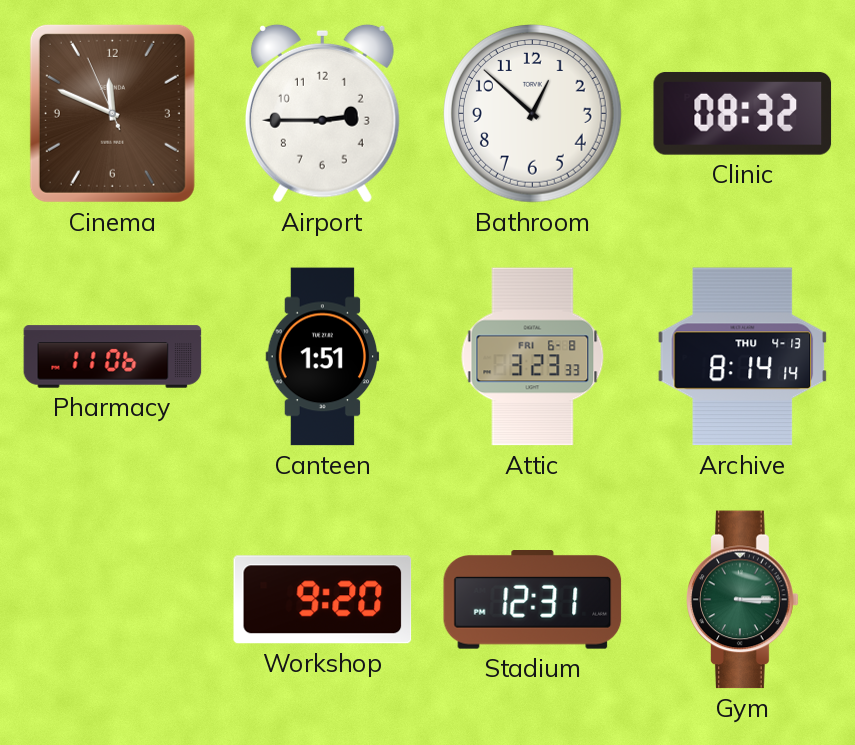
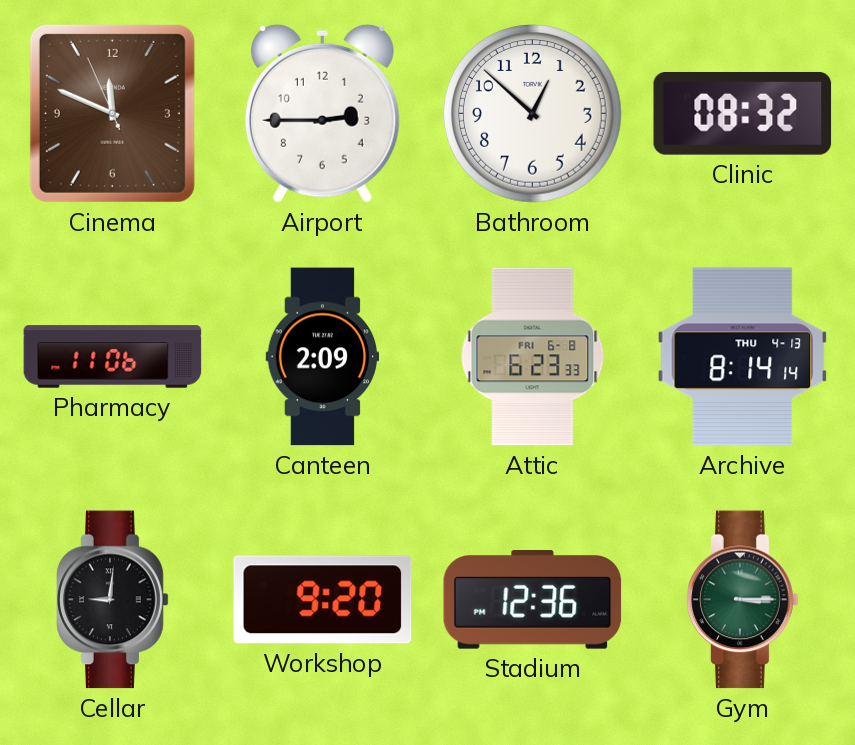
Canteen: 1:51 -> 2:09
Attic: 3:23 -> 6:23
Cellar: none -> 9:01
Stadium: 12:31 -> 12:36
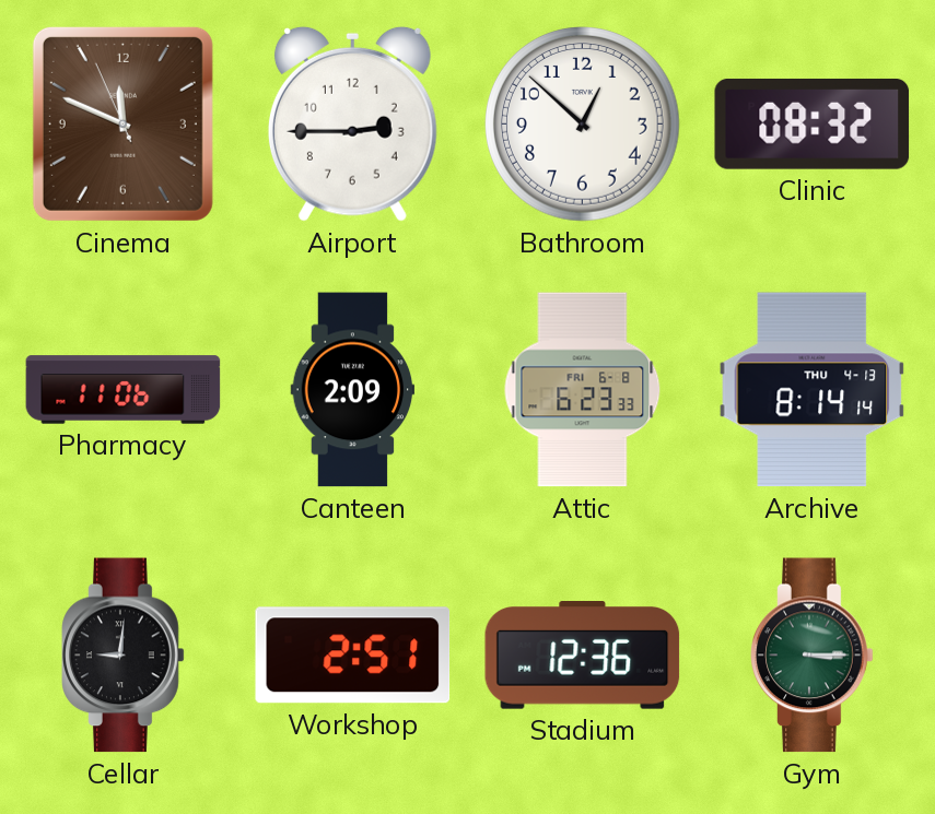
Workshop: 9:20 -> 2:51
